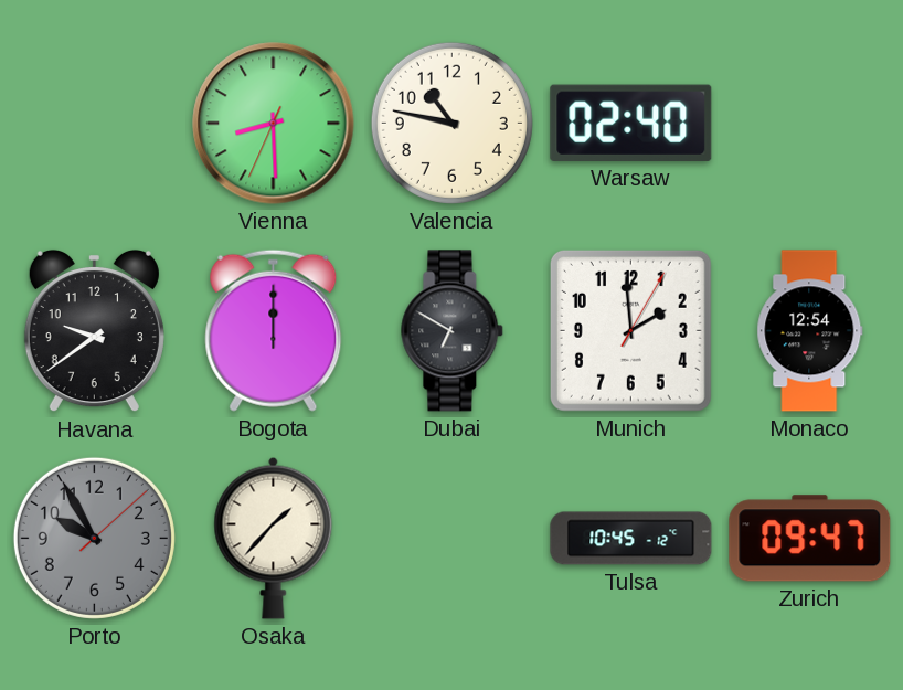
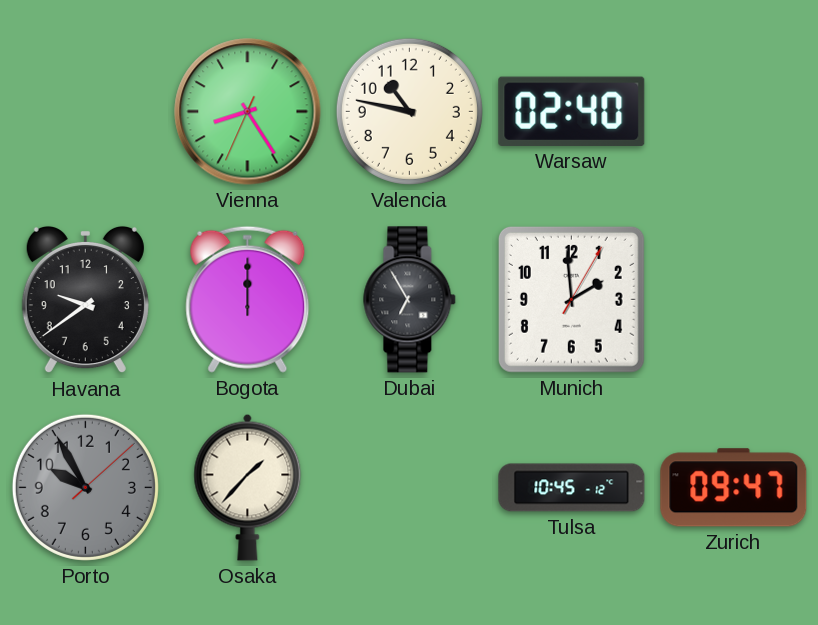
Vienna: 8:29 -> 8:24
Dubai: 6:50 -> 6:55
Monaco: 12:54 -> none
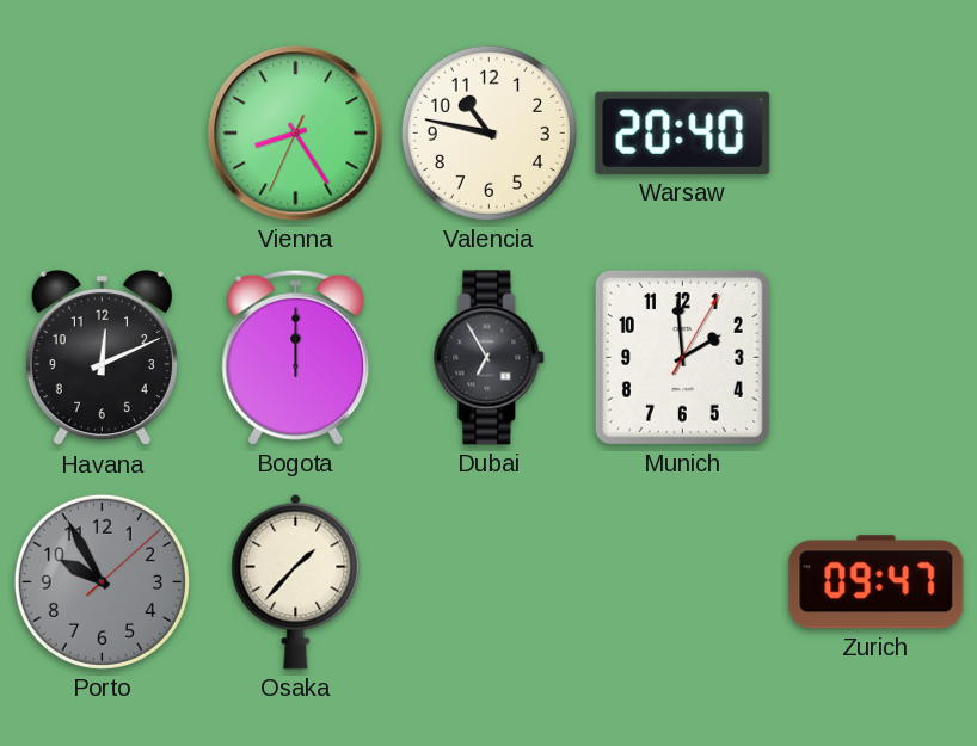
Warsaw: 02:40 -> 20:40
Havana: 9:39 -> 12:11
Tulsa: 10:45 -> none
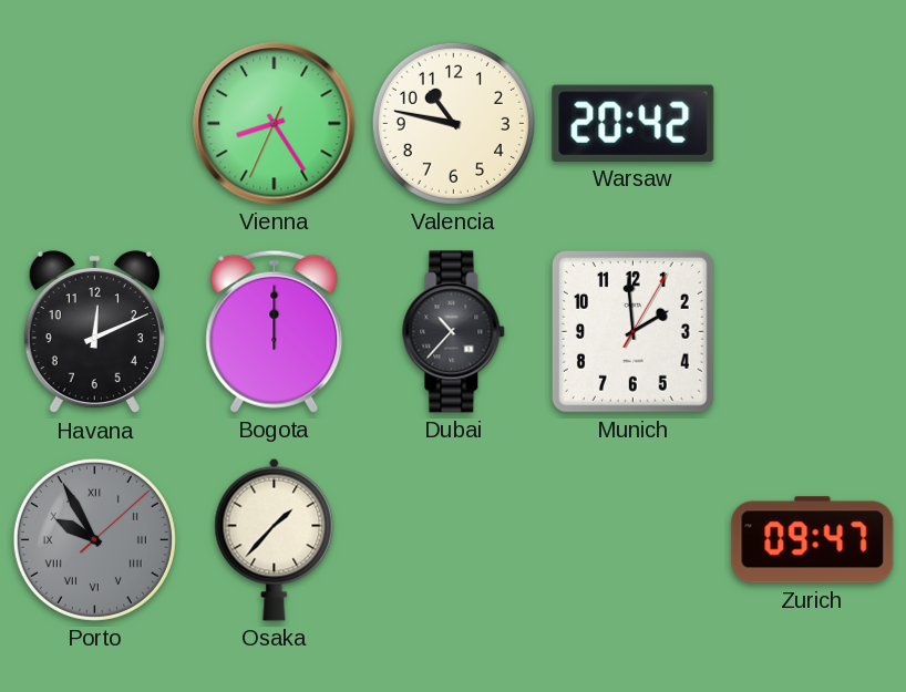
Warsaw: 20:40 -> 20:42
Dubai: 6:55 -> 10:37
Porto numerals: Arabic -> Roman
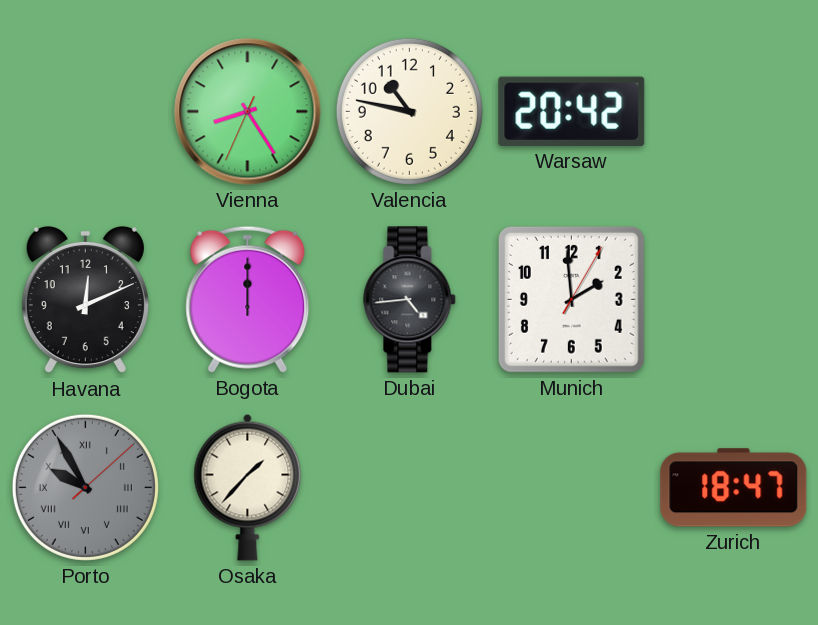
Dubai: 10:37 -> 4:44
Zurich: 09:47 -> 18:47
